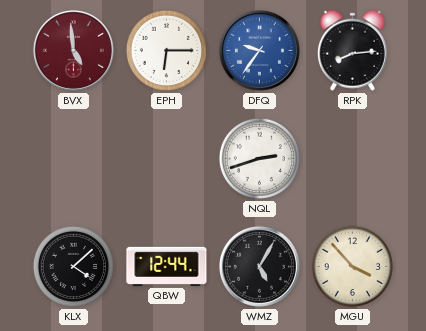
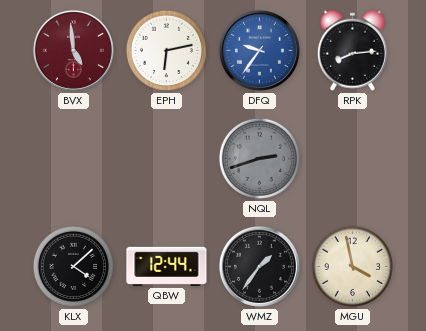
EPH: 6:15 -> 6:13
NQL dial: white -> grey
WMZ: 5:05 -> 1:36
MGU: 3:53 -> 3:58
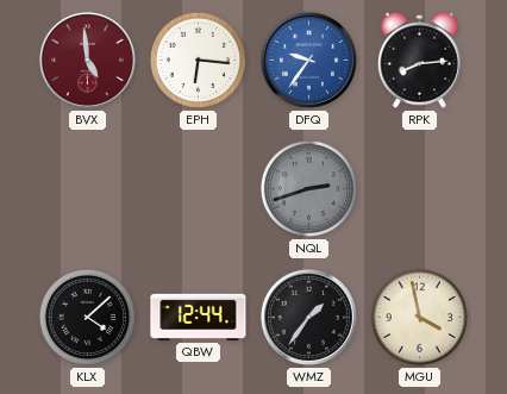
EPH: 6:13 -> 6:16
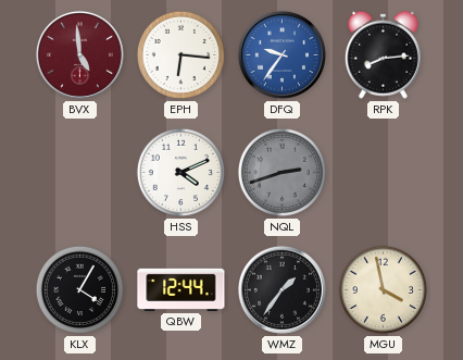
HSS: none -> 4:11
KLX: 4:08 -> 4:05
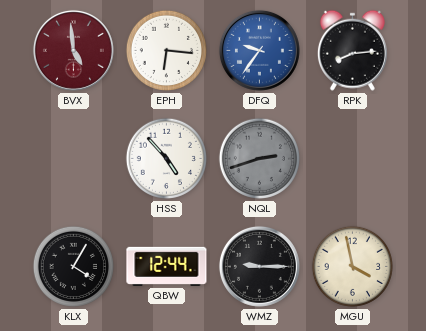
HSS: 4:11 -> 4:53
WMZ: 1:36 -> 9:15
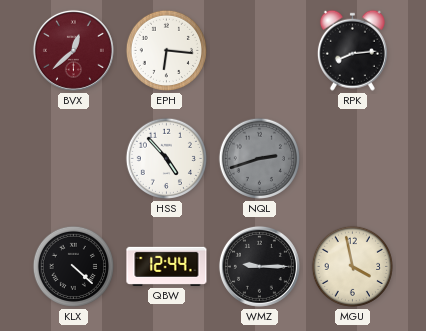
BVX: 4:59 -> 12:38
DFQ: 9:36 -> none
KLX: 4:05 -> 4:22
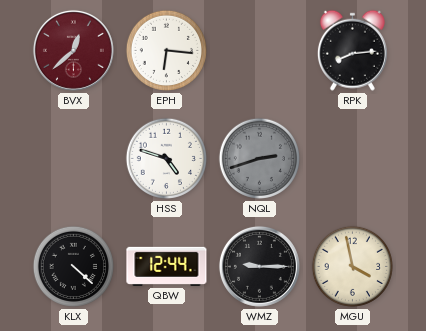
HSS: 4:53 -> 4:48
